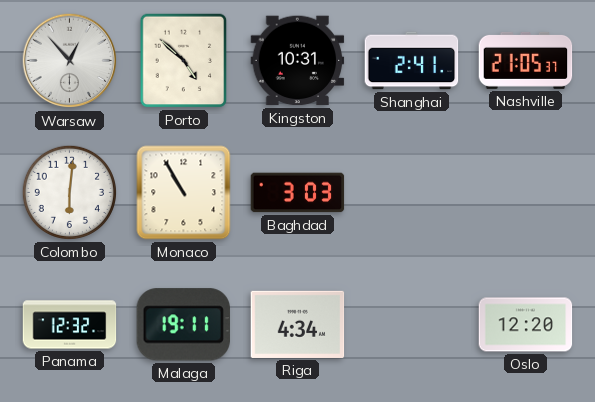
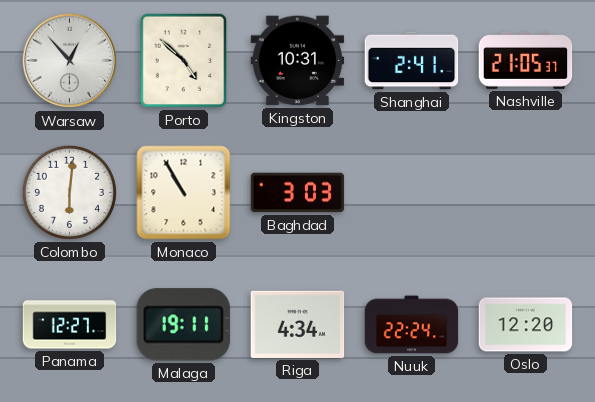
Panama: 12:32 -> 12:27
Nuuk: none -> 22:24
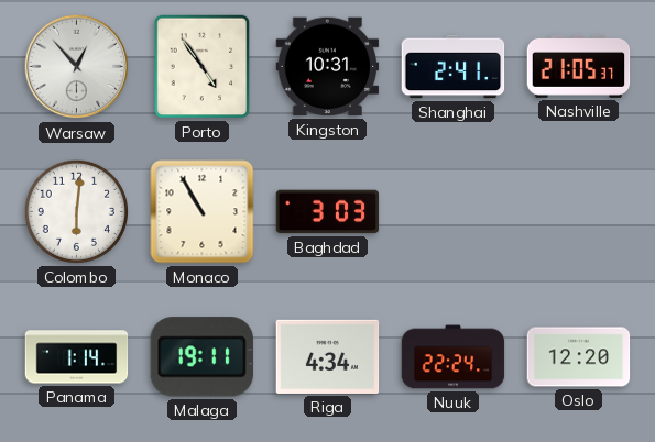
Porto: 4:52 -> 4:54
Panama: 12:27 -> 1:14
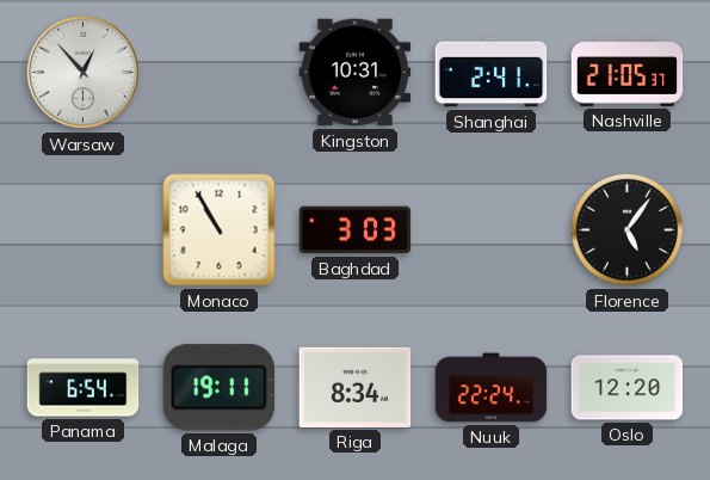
Porto: 4:54 -> none
Colombo: 6:01 -> none
Florence: none -> 5:06
Panama: 1:14 -> 6:54
Riga: 4:34 -> 8:34
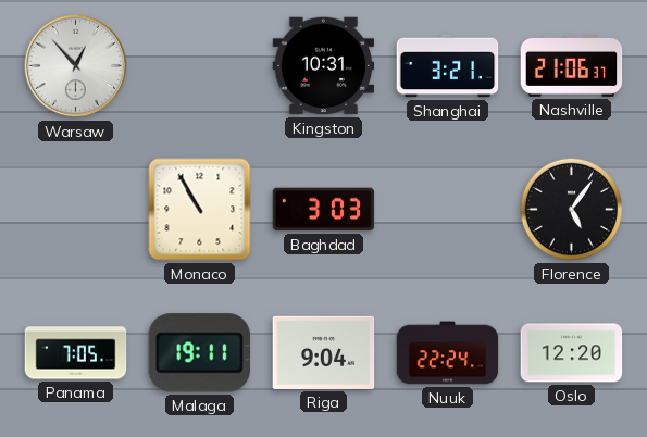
Shanghai: 2:41 -> 3:21
Nashville: 21:05 -> 21:06
Panama: 6:54 -> 7:05
Riga: 8:34 -> 9:04
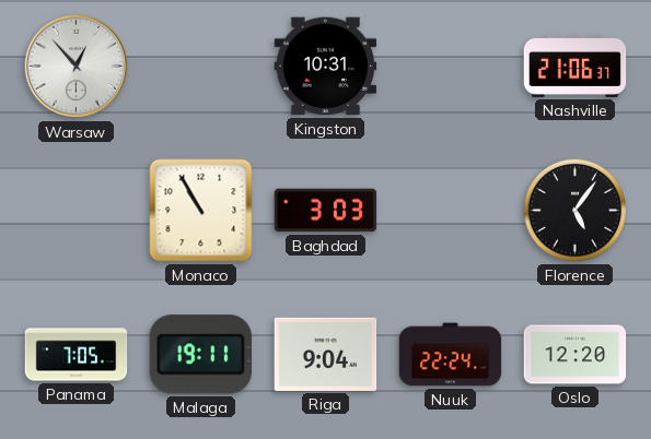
Shanghai: 3:21 -> none
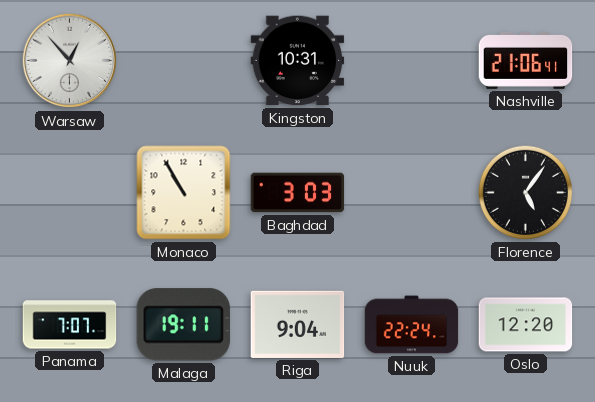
Nashville: 21:06:37 -> 21:06:41
Panama: 7:05 -> 7:07
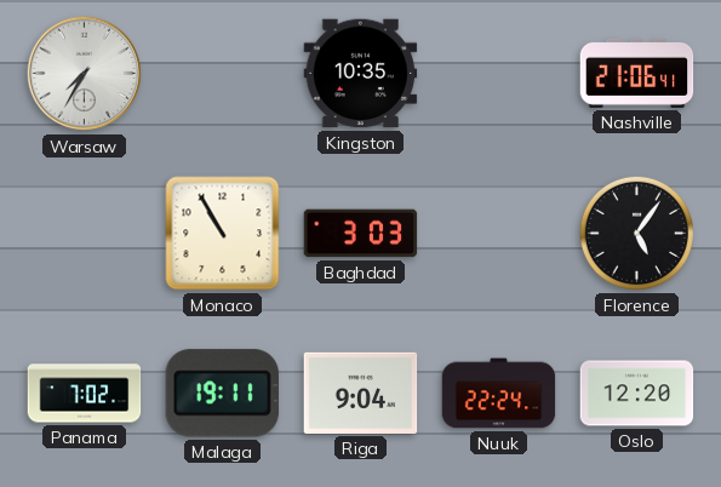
Warsaw: 12:53 -> 7:35
Kingston: 10:31 -> 10:35
Panama: 7:07 -> 7:02
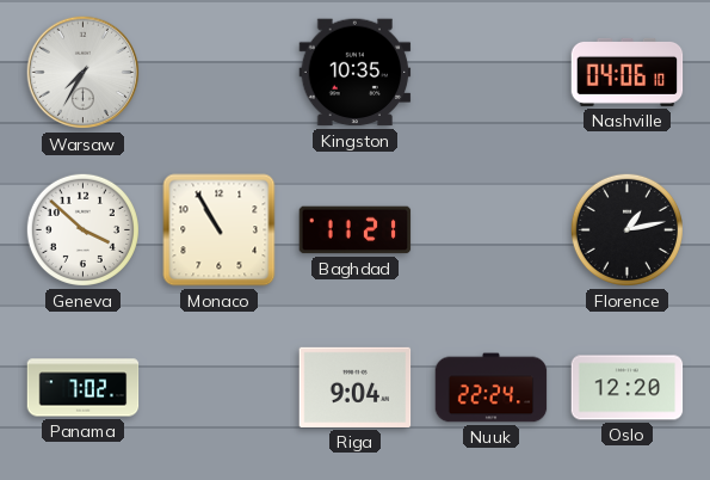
Nashville: 21:06 -> 04:06
Geneva: none -> 3:52
Baghdad: 3:03 -> 11:21
Florence: 5:06 -> 1:13
Malaga: 19:11 -> none
